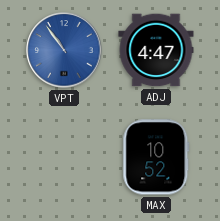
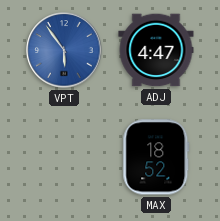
VPT: 10:54 -> 5:54
MAX: 10:52 -> 18:52
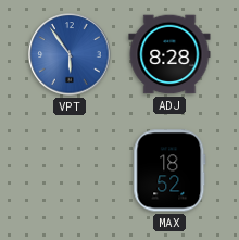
ADJ: 4:47 -> 8:28
